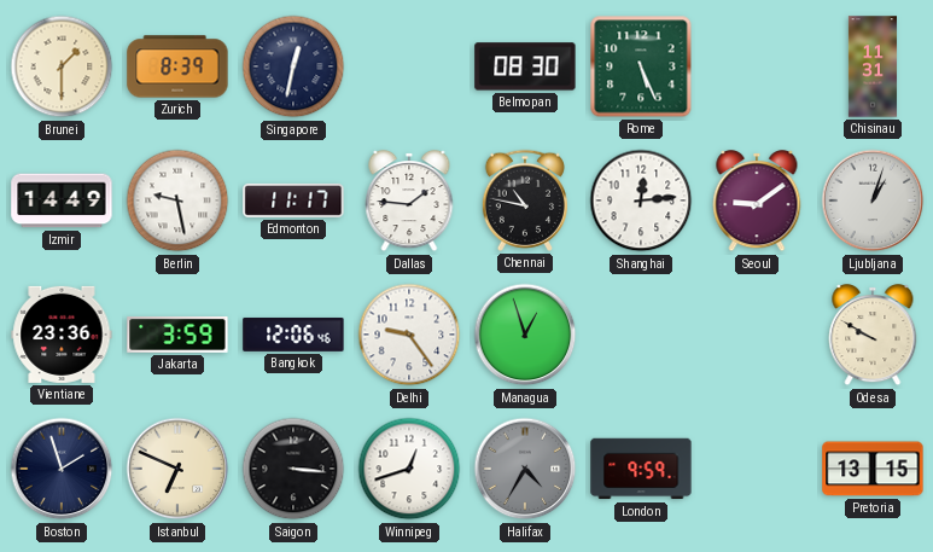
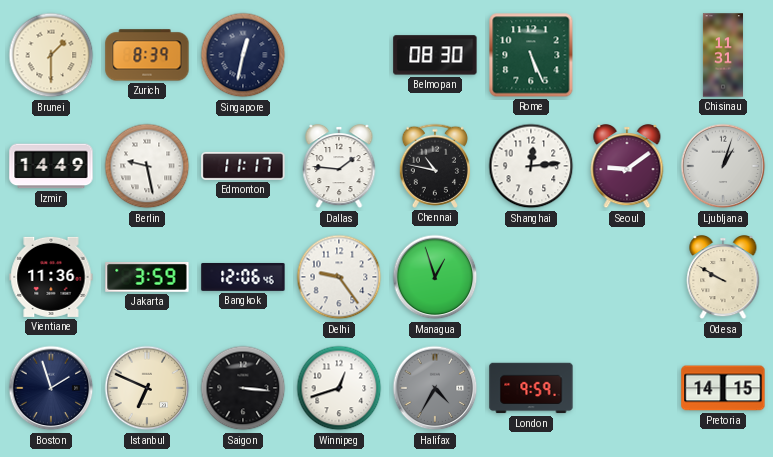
Vientiane: 23:36 -> 11:36
Pretoria: 13:15 -> 14:15
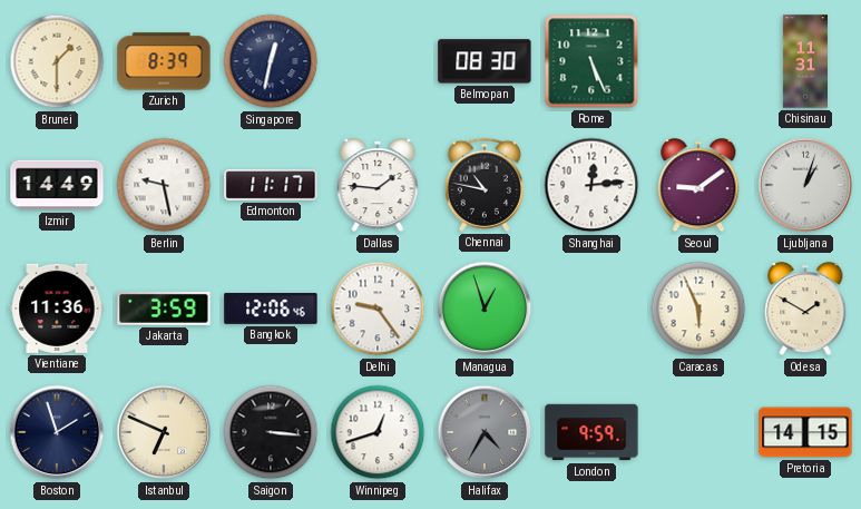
Caracas: none -> 5:56
Odesa: 9:50 -> 1:50
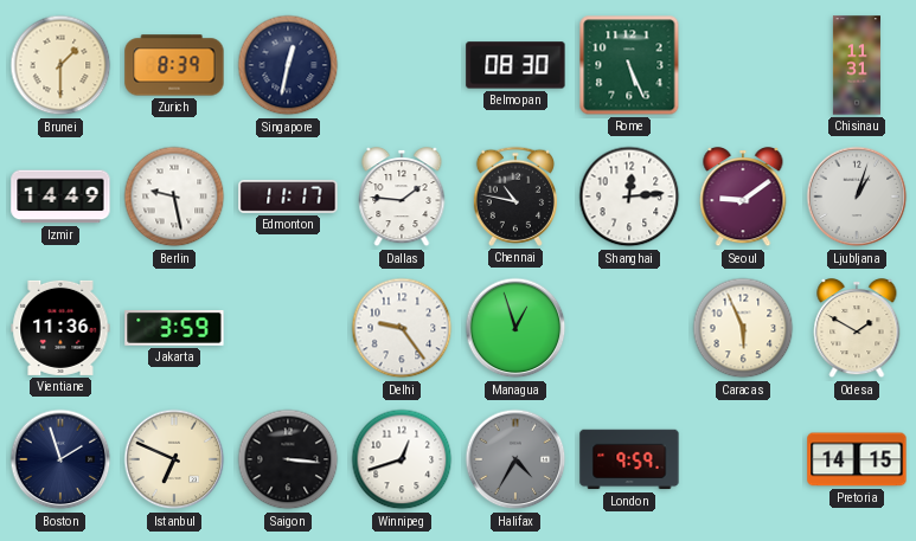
Bangkok: 12:06 -> none
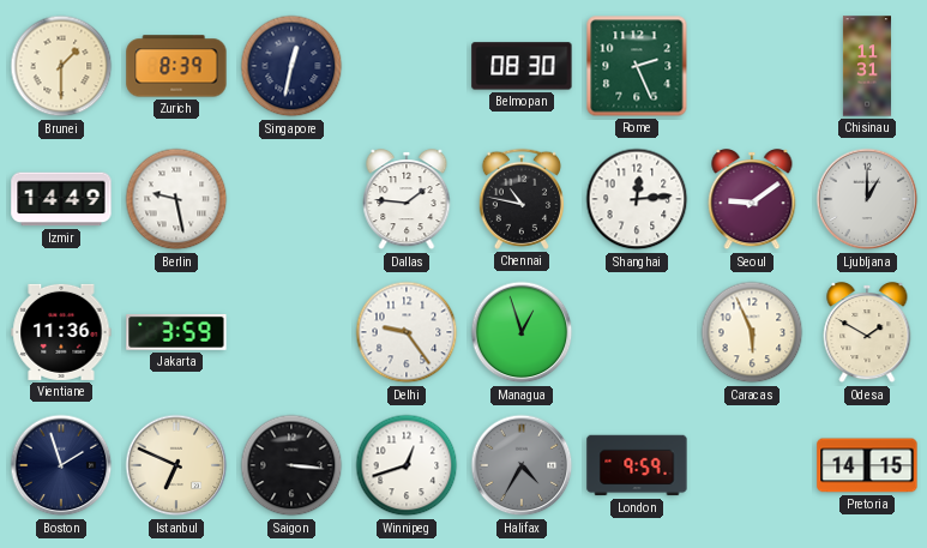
Rome: 5:26 -> 2:26
Edmonton: 11:17 -> none
Ljubljana: 1:03 -> 1:00
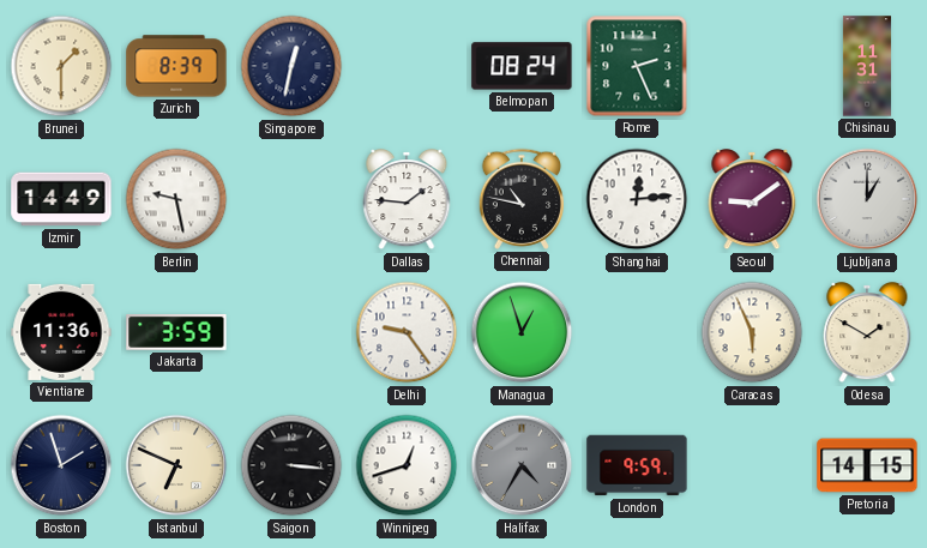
Belmopan: 08:30 -> 08:24
